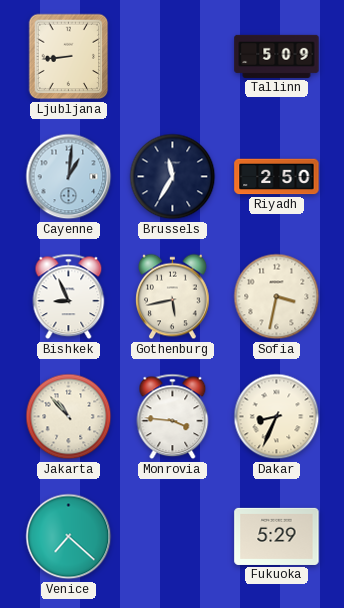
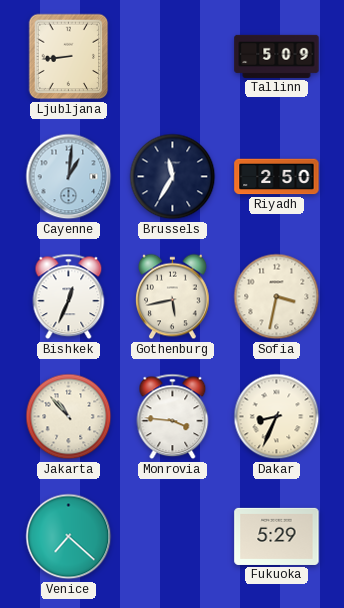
Bishkek: 8:56 -> 12:34
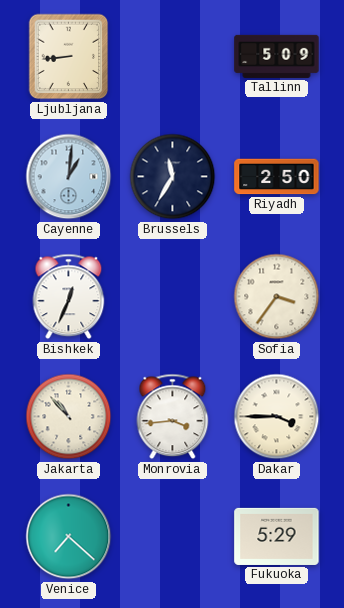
Gothenburg: 5:43 -> none
Sofia: 3:32 -> 3:36
Monrovia: 3:46 -> 3:44
Dakar: 8:34 -> 3:45
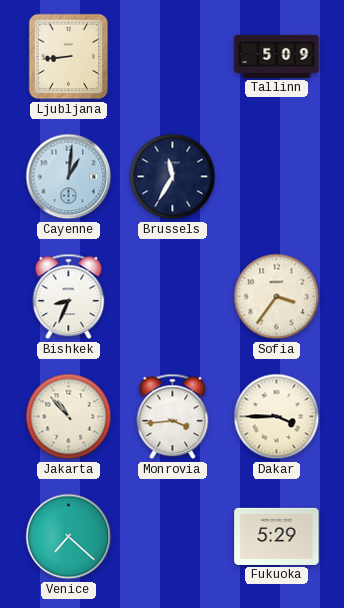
Riyadh: 2:50 -> none
Bishkek: 12:34 -> 8:34
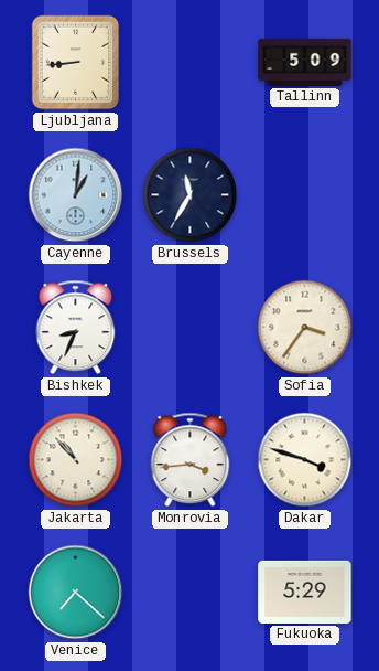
Dakar: 3:45 -> 3:48
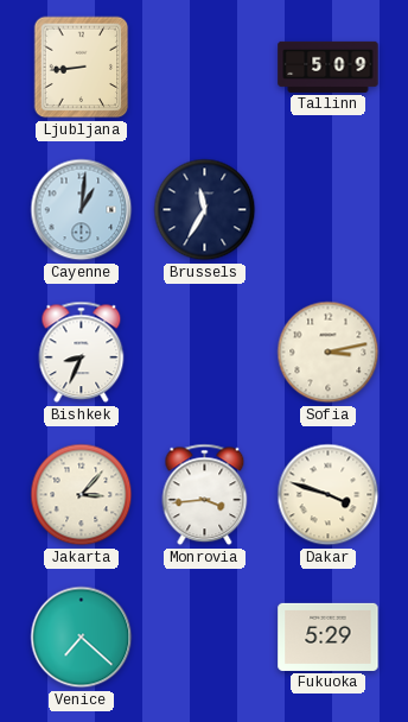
Sofia: 3:36 -> 3:13
Jakarta: 10:53 -> 3:07
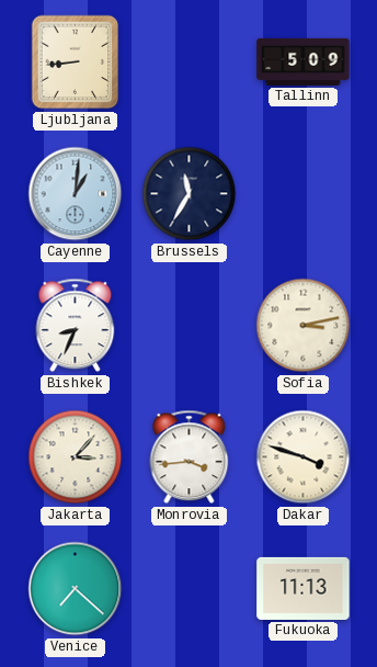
Fukuoka: 5:29 -> 11:13
